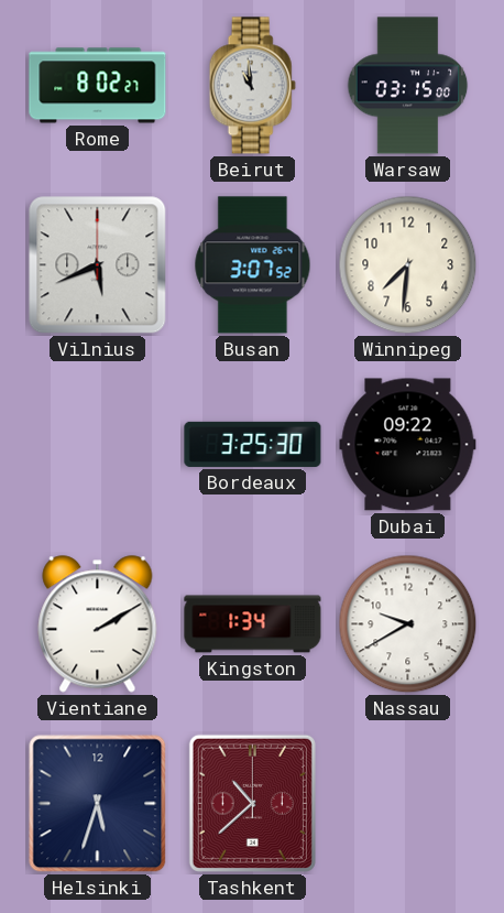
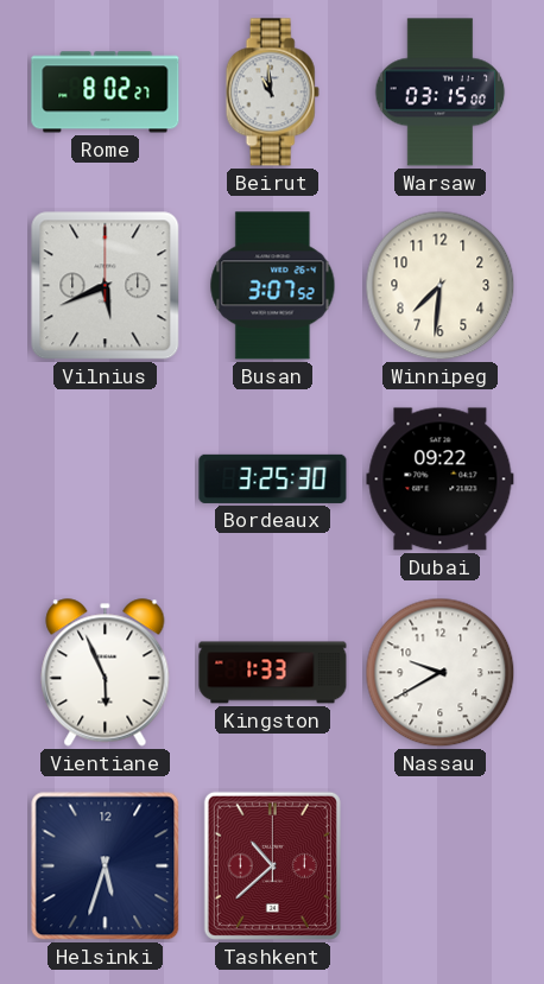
Vientiane: 2:10 -> 5:56
Kingston: 1:34 -> 1:33
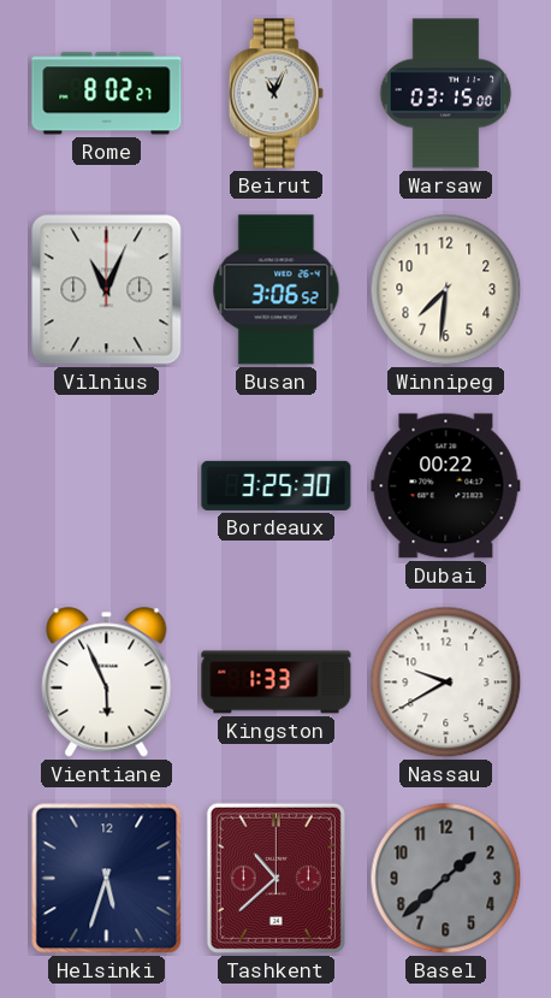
Beirut: 10:59 -> 11:04
Vilnius: 5:41 -> 11:04
Busan: 3:07 -> 3:06
Dubai: 09:22 -> 00:22
Basel: none -> 1:38
